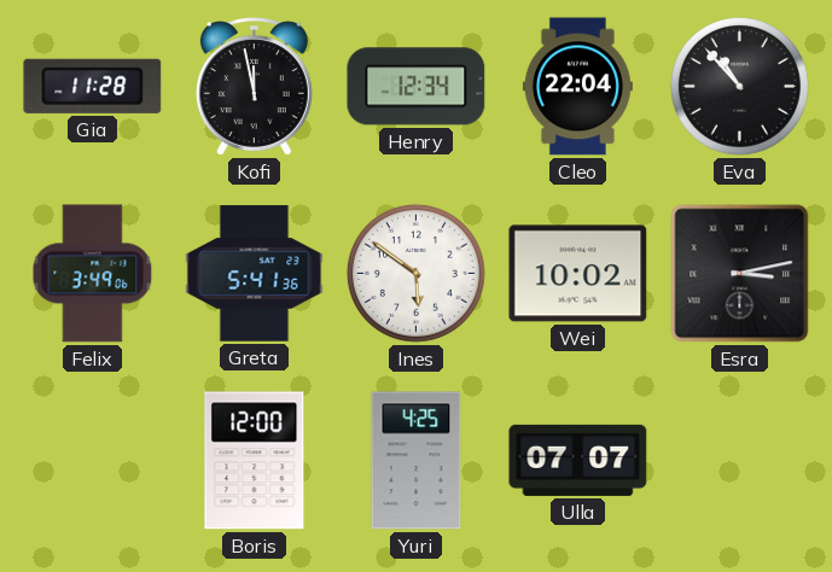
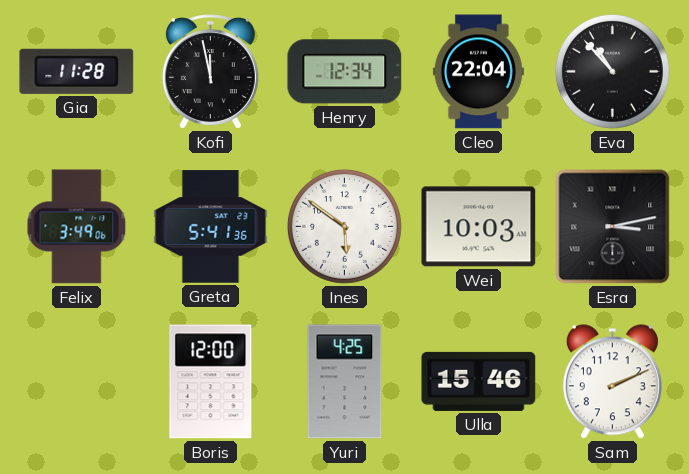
Wei: 10:02 -> 10:03
Ulla: 07:07 -> 15:46
Sam: none -> 2:11
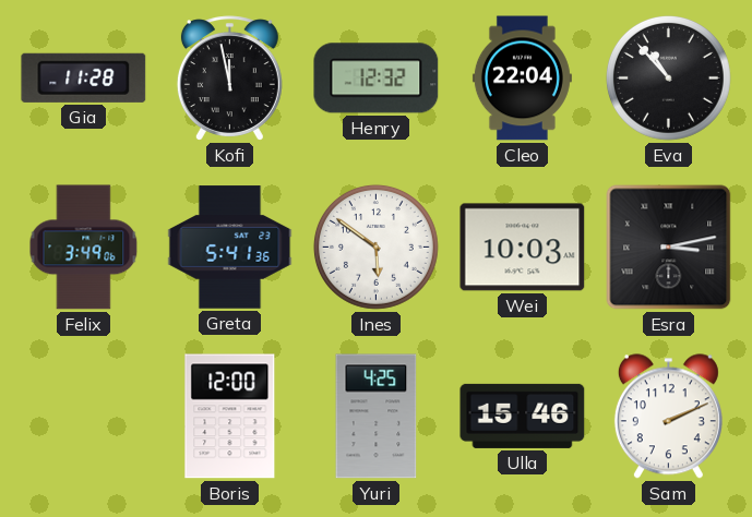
Henry: 12:34 -> 12:32
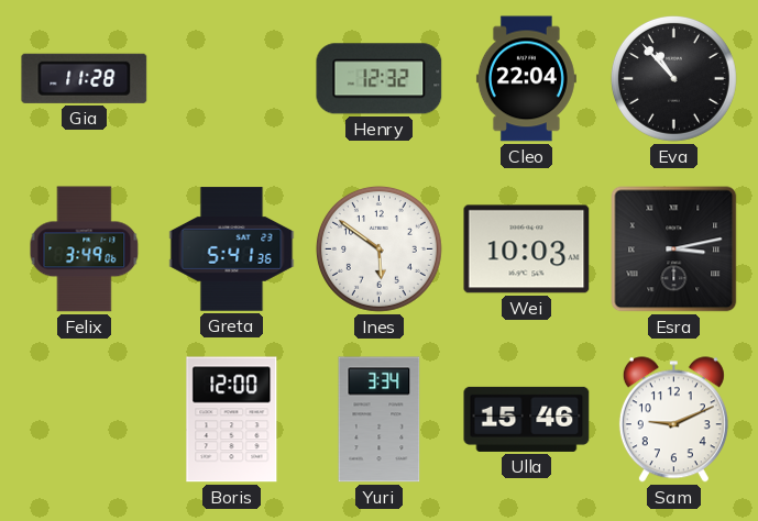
Kofi: 11:58 -> none
Yuri: 4:25 -> 3:34
Sam: 2:11 -> 9:11
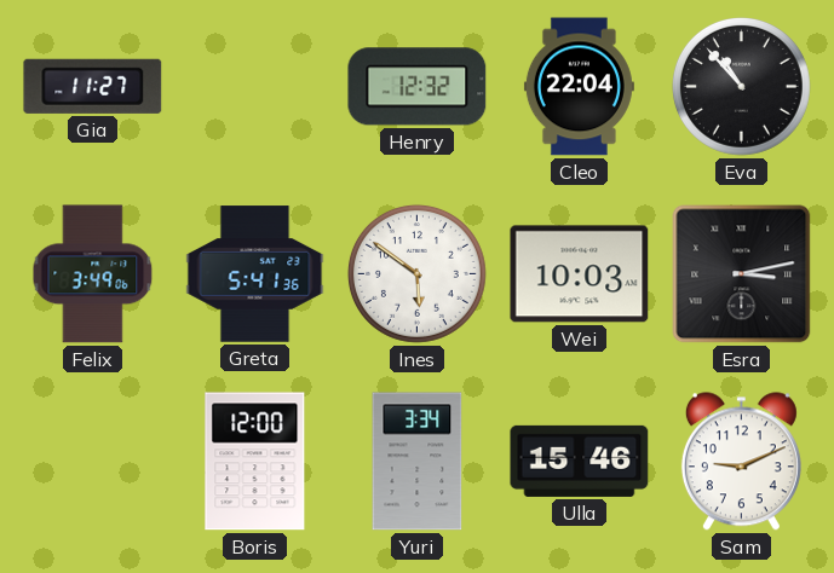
Gia: 11:28 -> 11:27
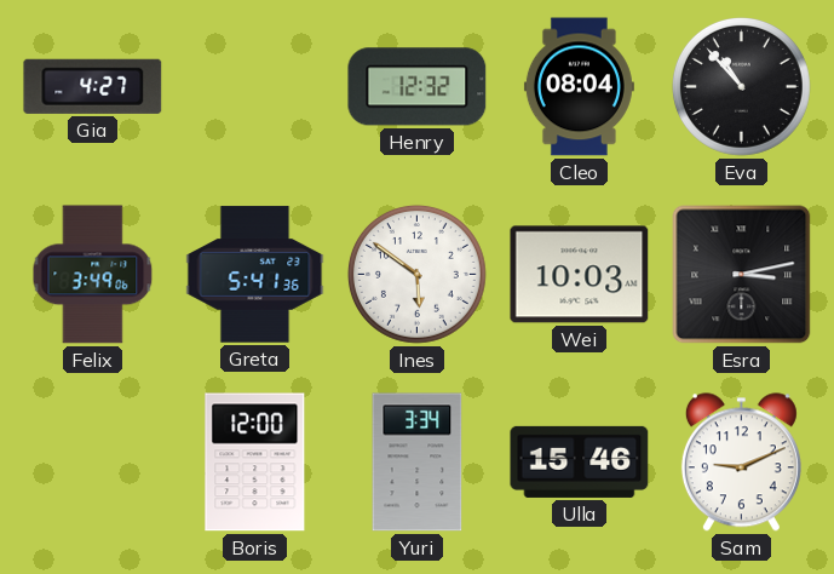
Gia: 11:27 -> 4:27
Cleo: 22:04 -> 08:04
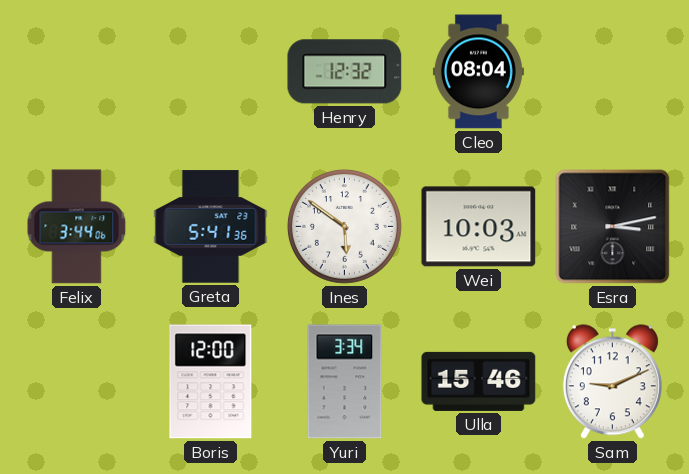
Gia: 4:27 -> none
Eva: 10:53 -> none
Felix: 3:49 -> 3:44
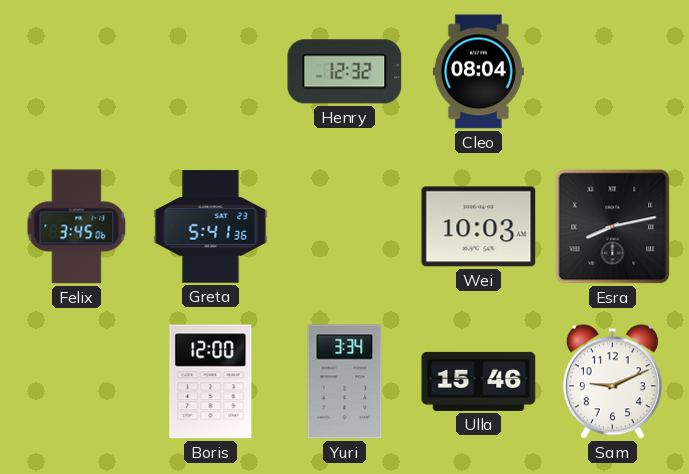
Felix: 3:44 -> 3:45
Ines: 5:51 -> none
Esra: 3:13 -> 8:13
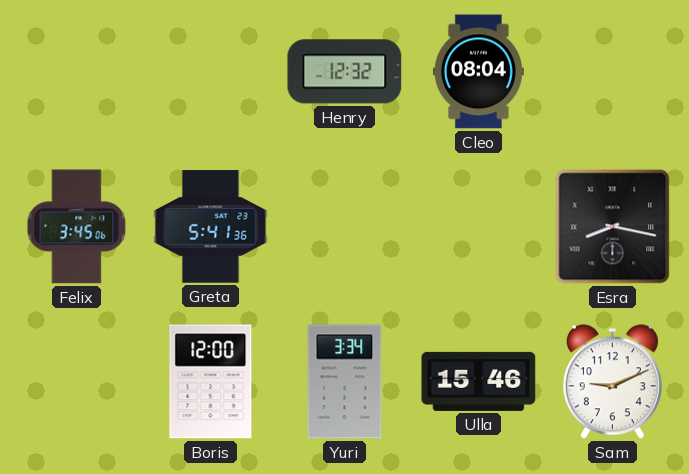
Wei: 10:03 -> none
Esra: 8:13 -> 8:17
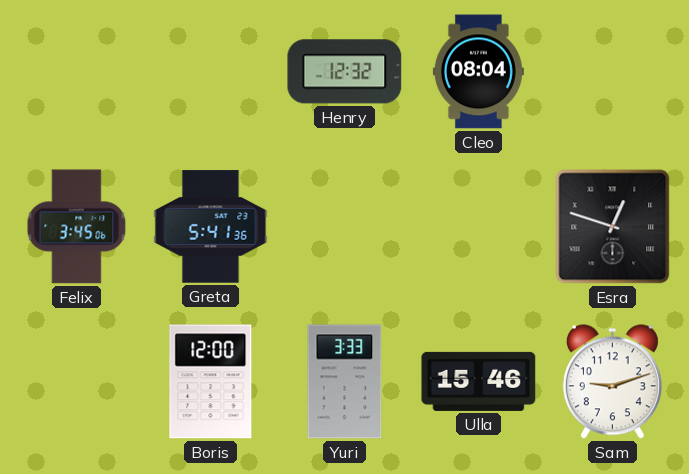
Esra: 8:17 -> 12:48
Yuri: 3:34 -> 3:33
Sam: 9:11 -> 9:12
